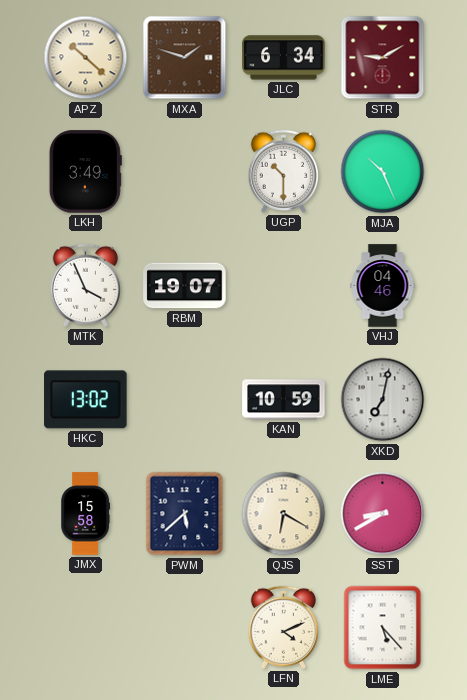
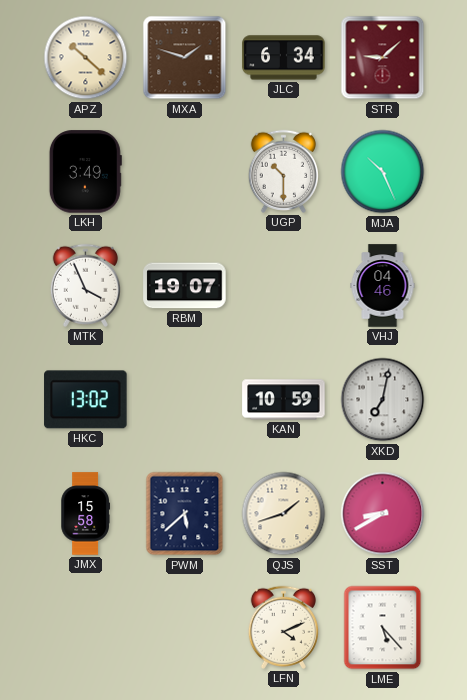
STR: 9:10 -> 9:08
QJS: 6:20 -> 1:42
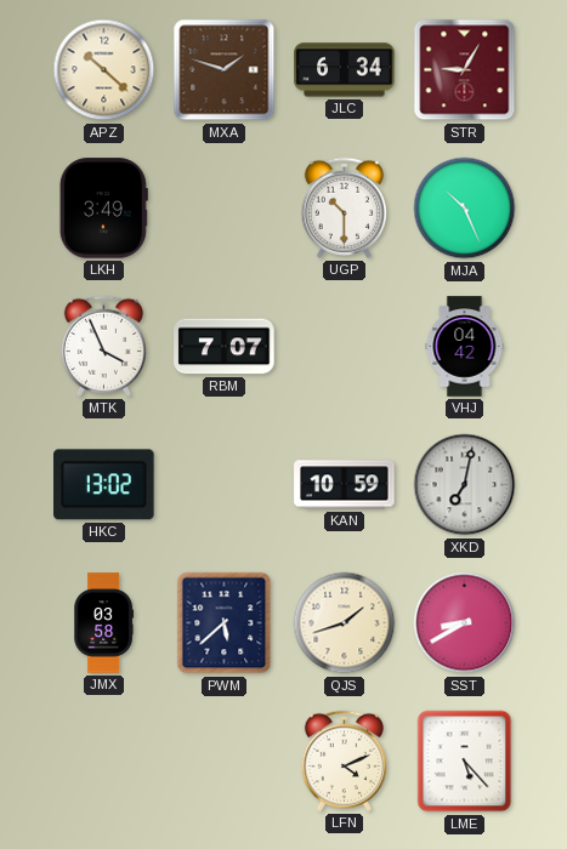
STR: 9:08 -> 9:05
RBM: 19:07 -> 7:07
VHJ: 04:46 -> 04:42
JMX: 15:58 -> 03:58
